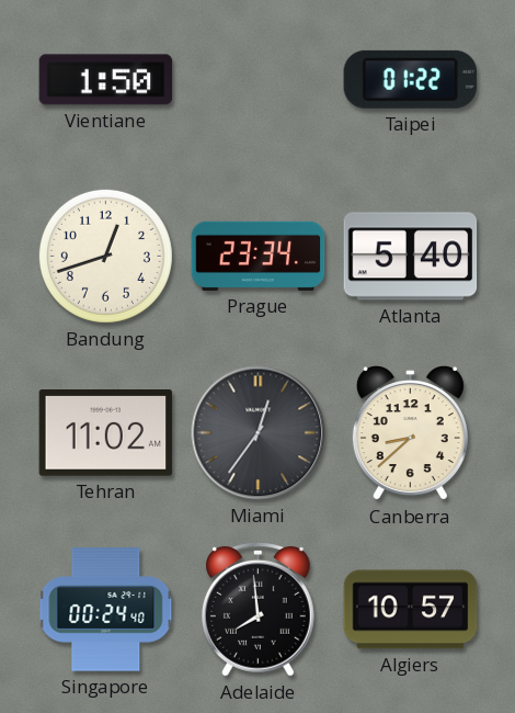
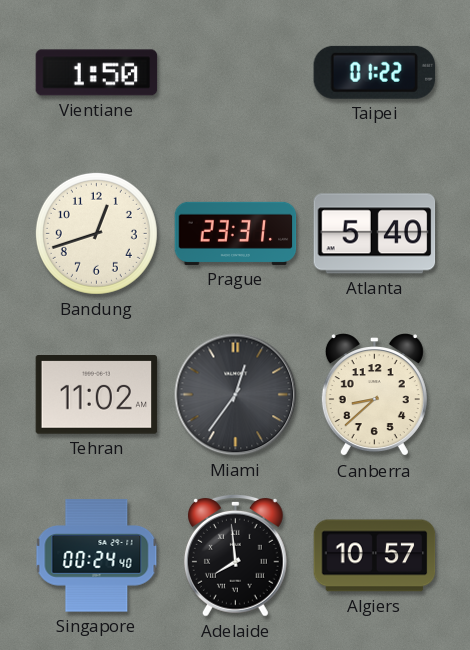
Prague: 23:34 -> 23:31
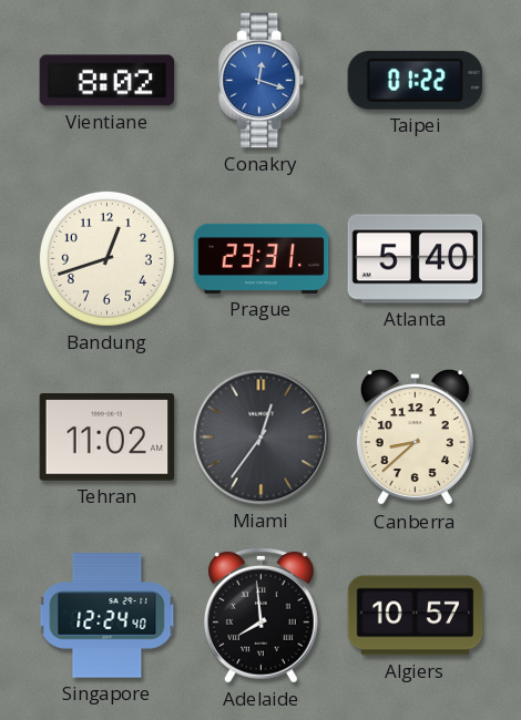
Vientiane: 1:50 -> 8:02
Conakry: none -> 12:18
Singapore: 00:24 -> 12:24
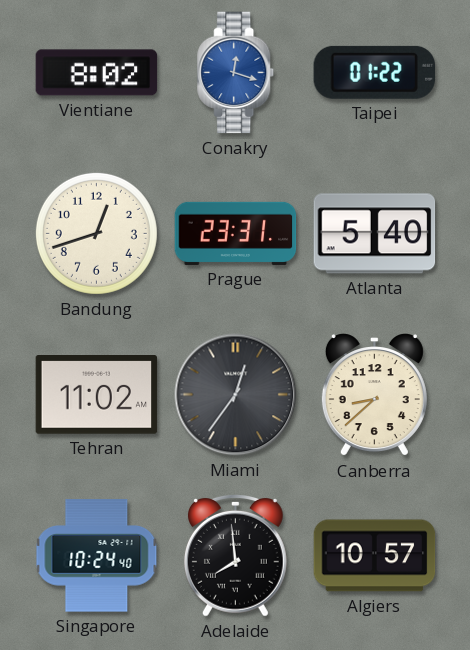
Singapore: 12:24 -> 10:24
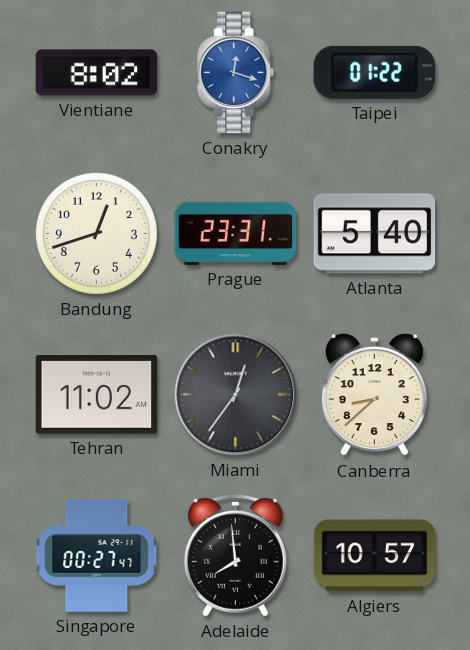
Singapore: 10:24 -> 00:27
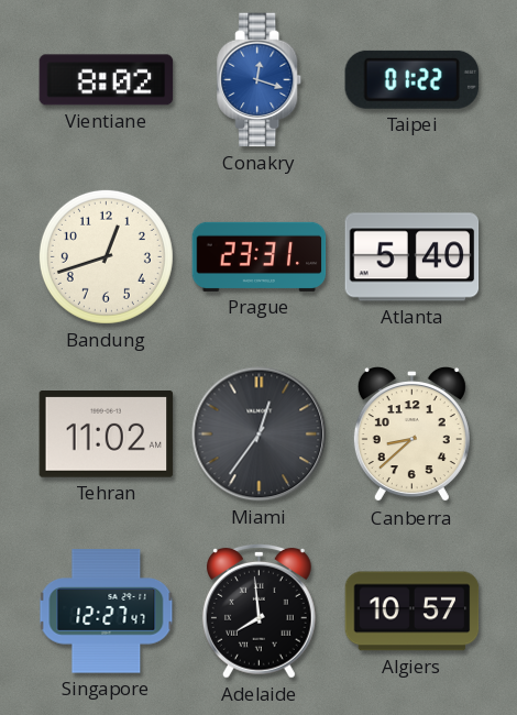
Singapore: 00:27 -> 12:27
